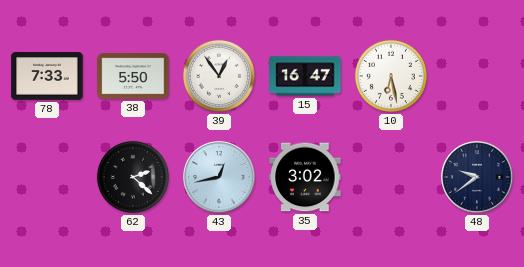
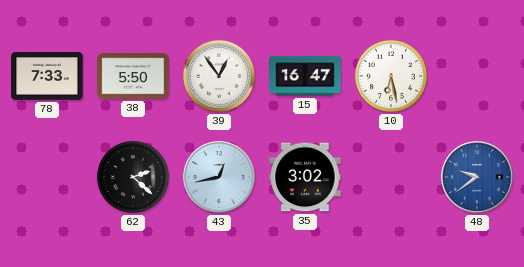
48 dial: navy -> blue
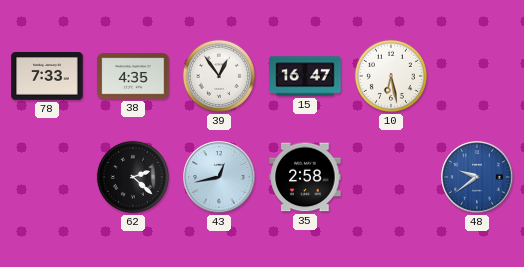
38: 5:50 -> 4:35
35: 3:02 -> 2:58
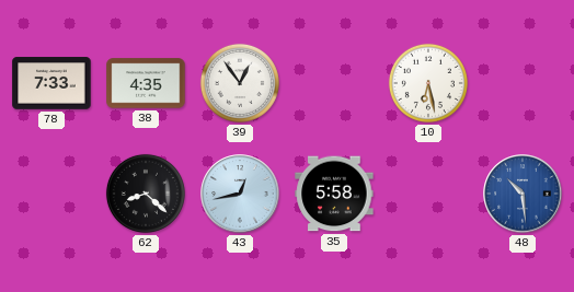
15: 16:47 -> none
62: 2:22 -> 8:22
35: 2:58 -> 5:58
48: 9:39 -> 10:29
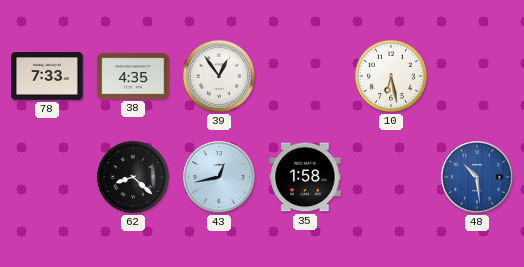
35: 5:58 -> 1:58
